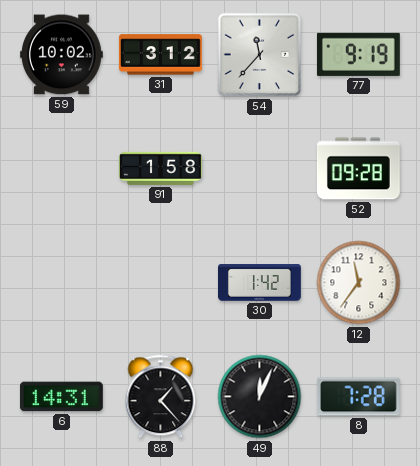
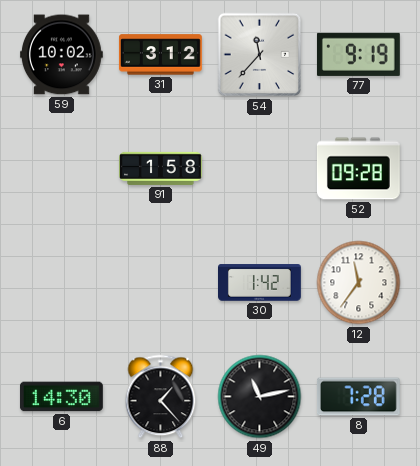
6: 14:31 -> 14:30
49: 12:04 -> 11:13
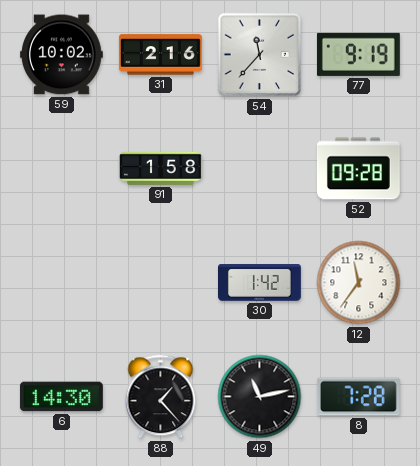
31: 3:12 -> 2:16
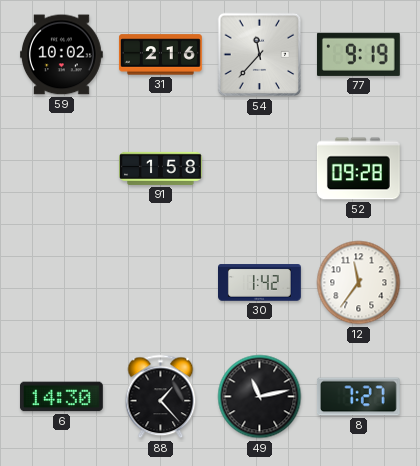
8: 7:28 -> 7:27
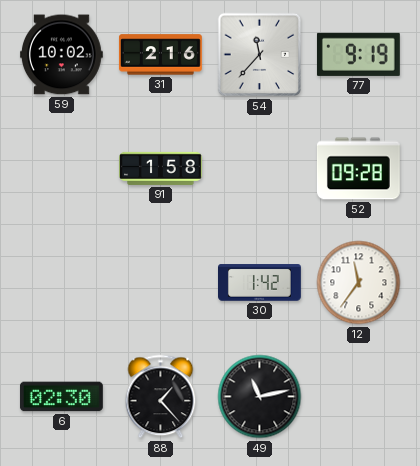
6: 14:30 -> 02:30
8: 7:27 -> none
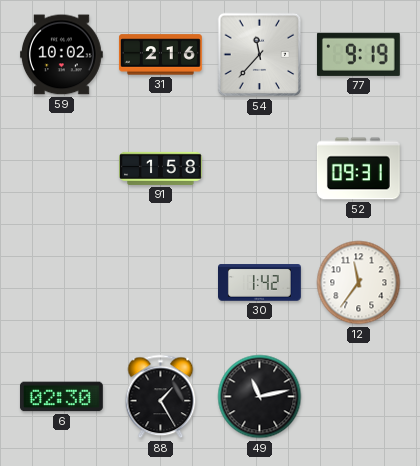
52: 09:28 -> 09:31
88: 1:23 -> 1:25
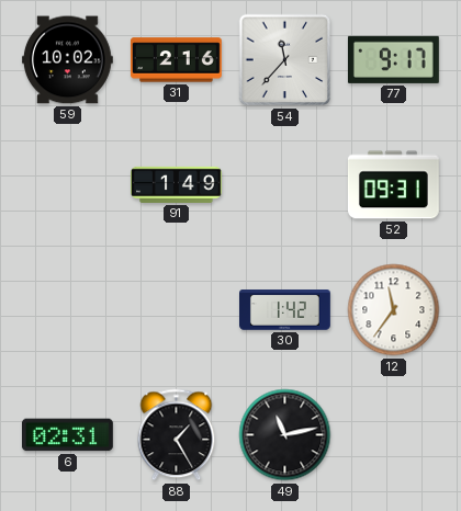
77: 9:19 -> 9:17
91: 1:58 -> 1:49
6: 02:30 -> 02:31
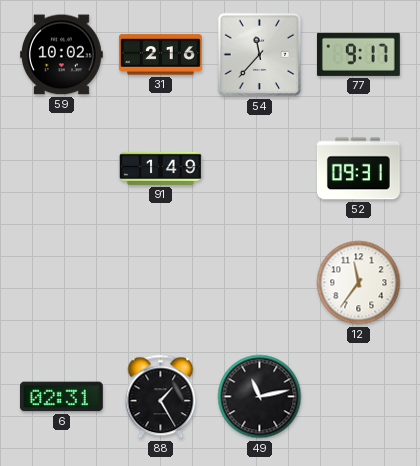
30: 1:42 -> none
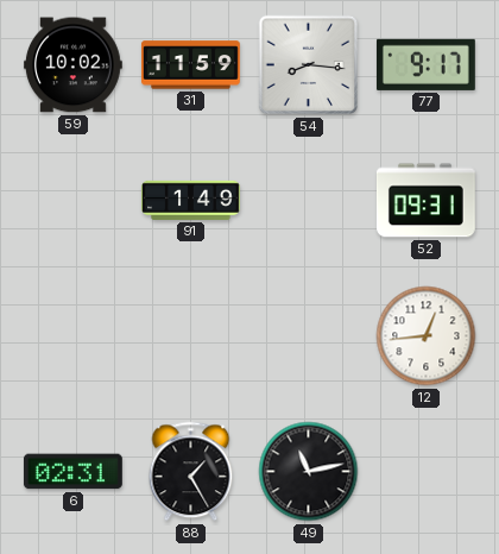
31: 2:16 -> 11:59
54: 11:37 -> 8:16
12: 11:36 -> 12:44
